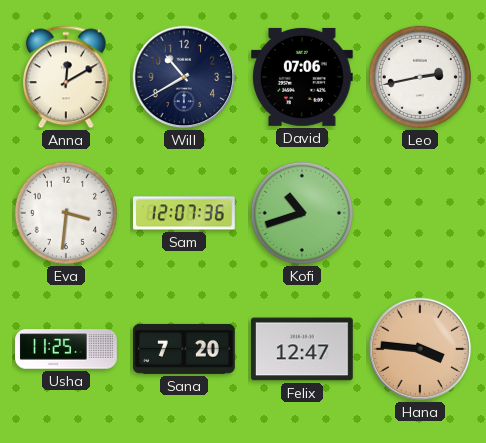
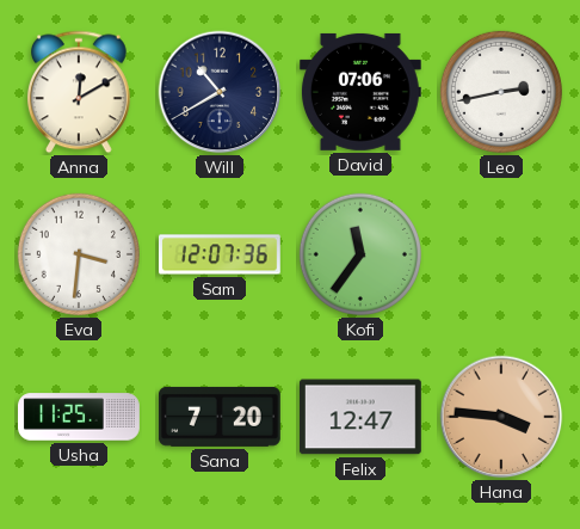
Kofi: 10:42 -> 11:36
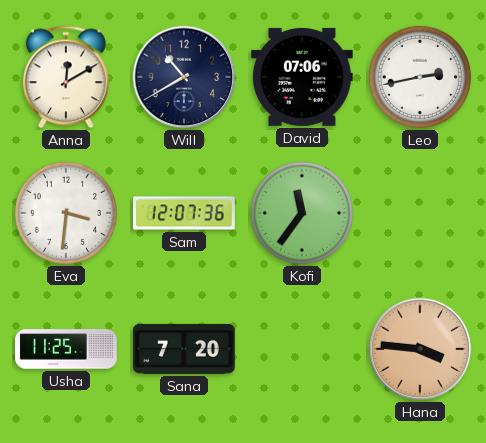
Felix: 12:47 -> none
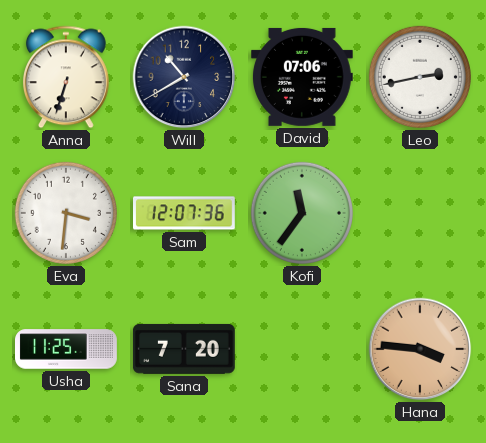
Anna: 12:10 -> 6:33
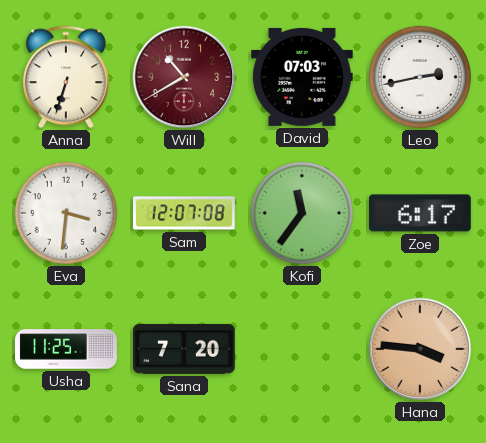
Will dial: navy -> burgundy
David: 07:06 -> 07:03
Sam: 12:07:36 -> 12:07:08
Zoe: none -> 6:17
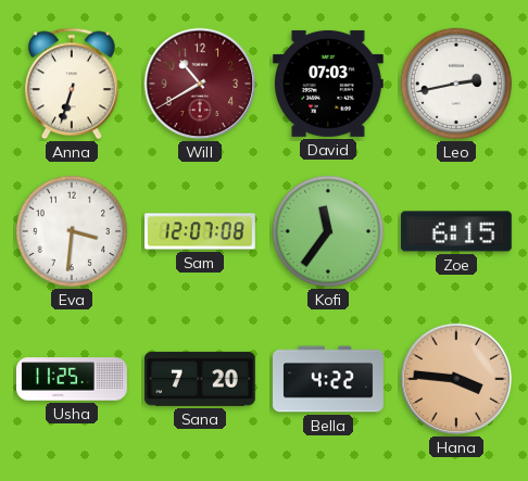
Zoe: 6:17 -> 6:15
Bella: none -> 4:22
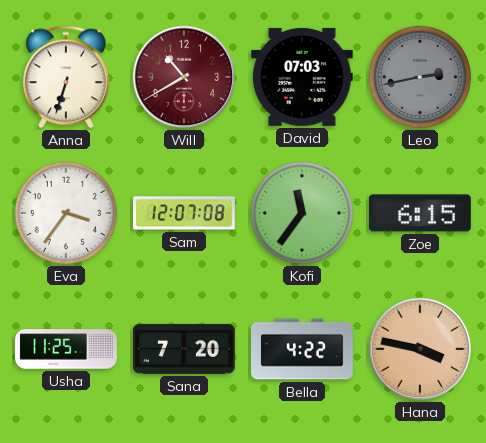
Leo dial: white -> grey
Eva: 3:31 -> 3:36
Hana: 3:46 -> 3:47
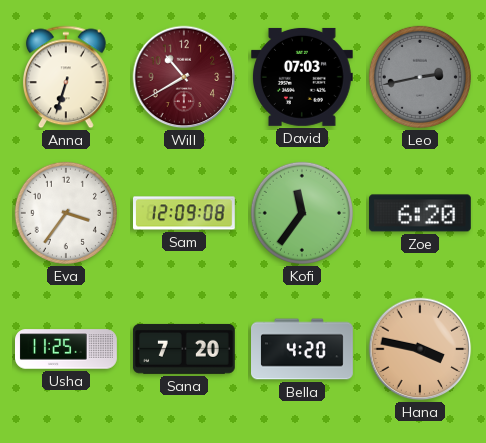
Sam: 12:07 -> 12:09
Zoe: 6:15 -> 6:20
Bella: 4:22 -> 4:20
